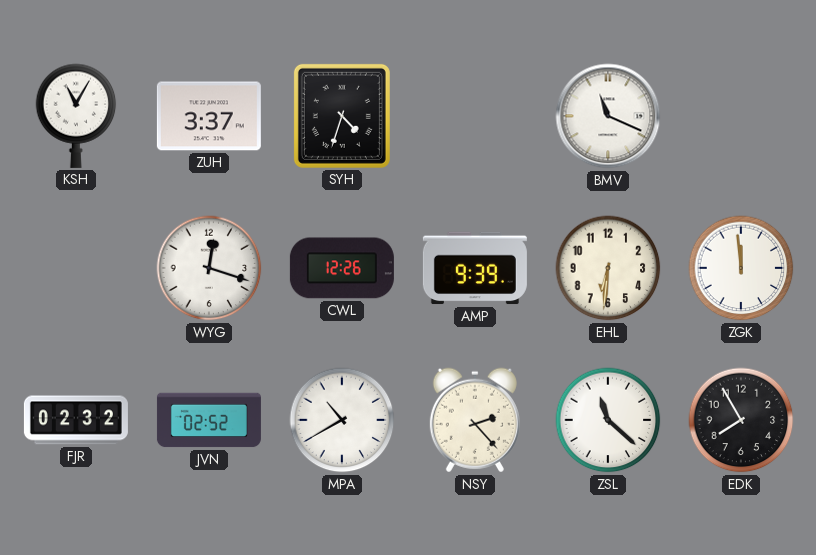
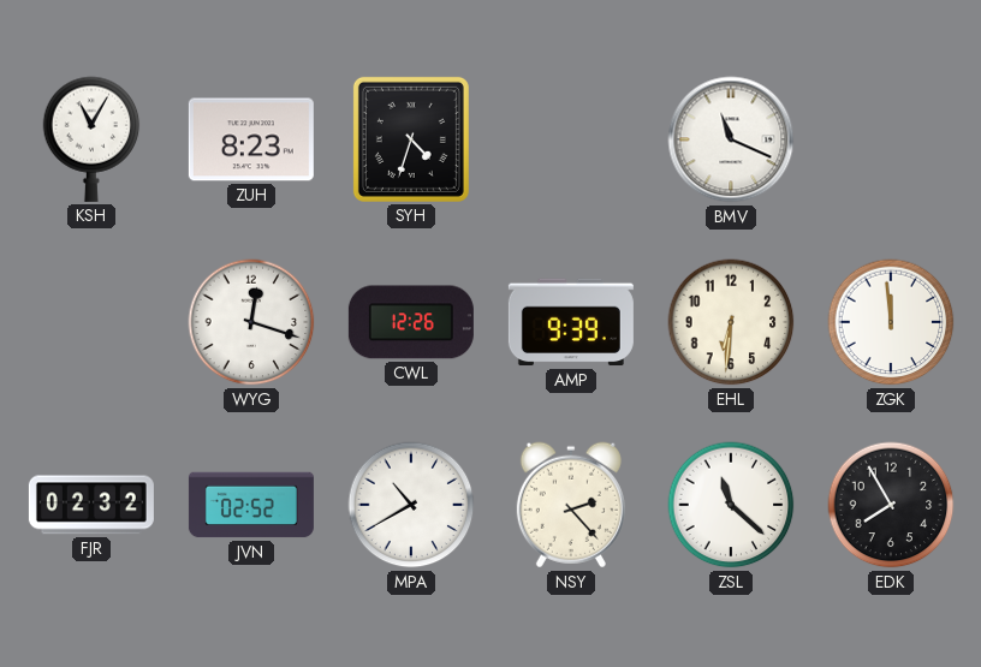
ZUH: 3:37 -> 8:23
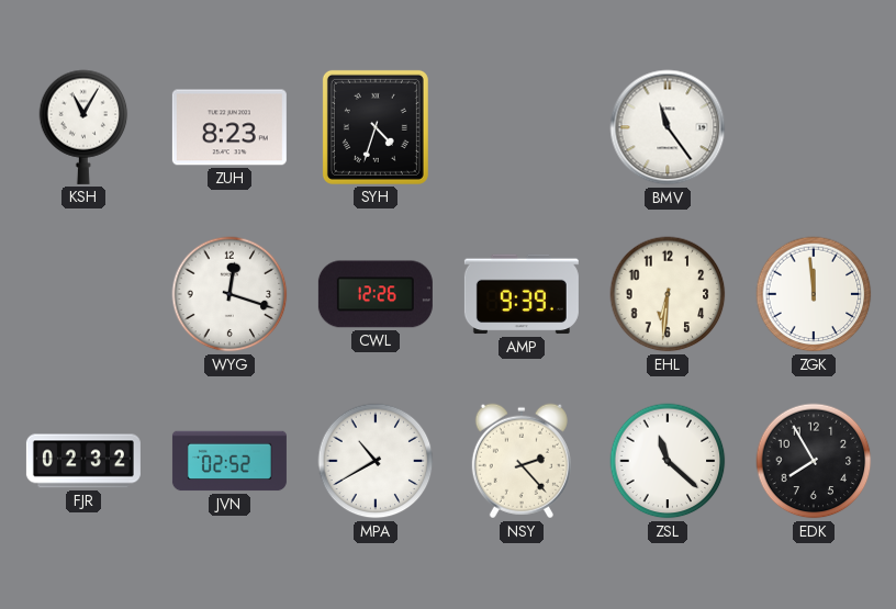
BMV: 11:19 -> 11:24
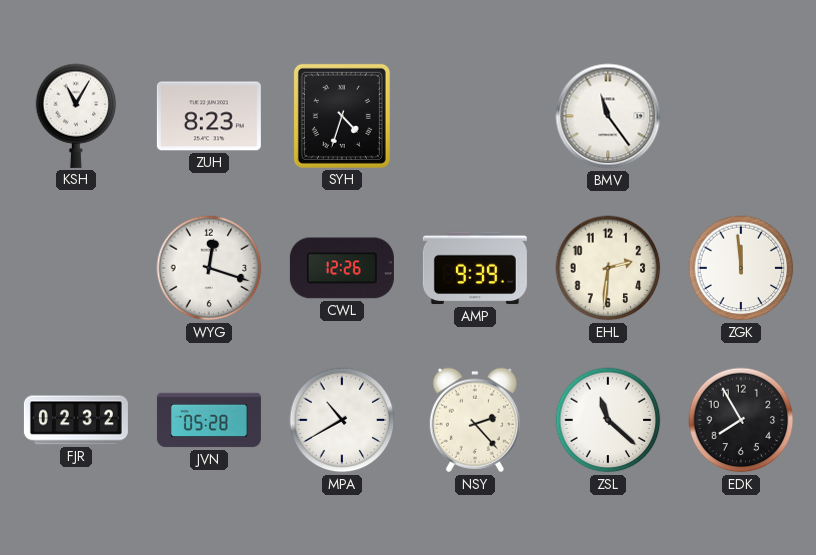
EHL: 6:31 -> 2:31
JVN: 02:52 -> 05:28
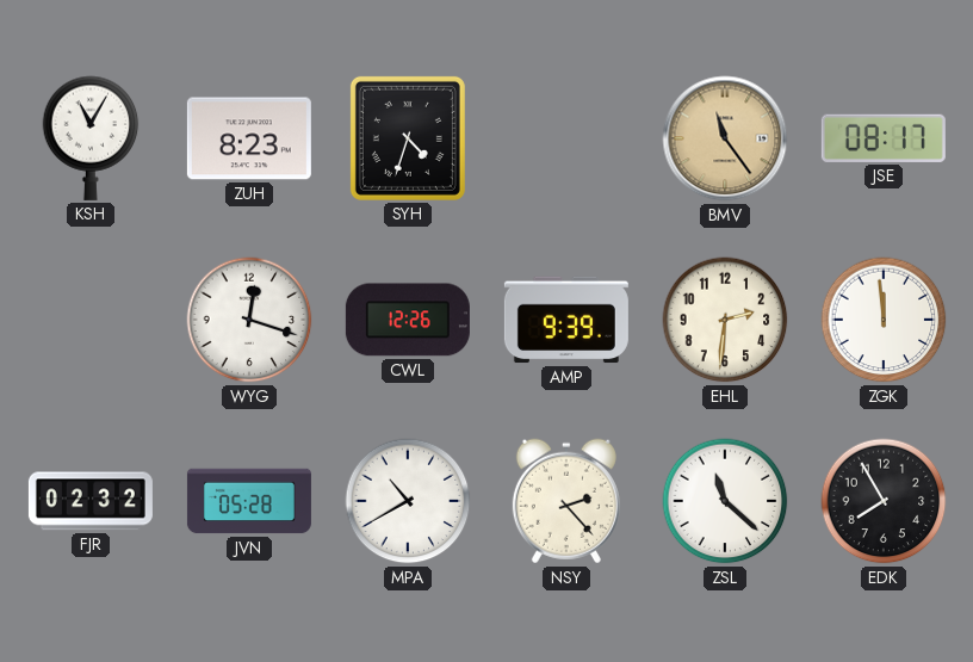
BMV dial: white -> champagne
JSE: none -> 08:17
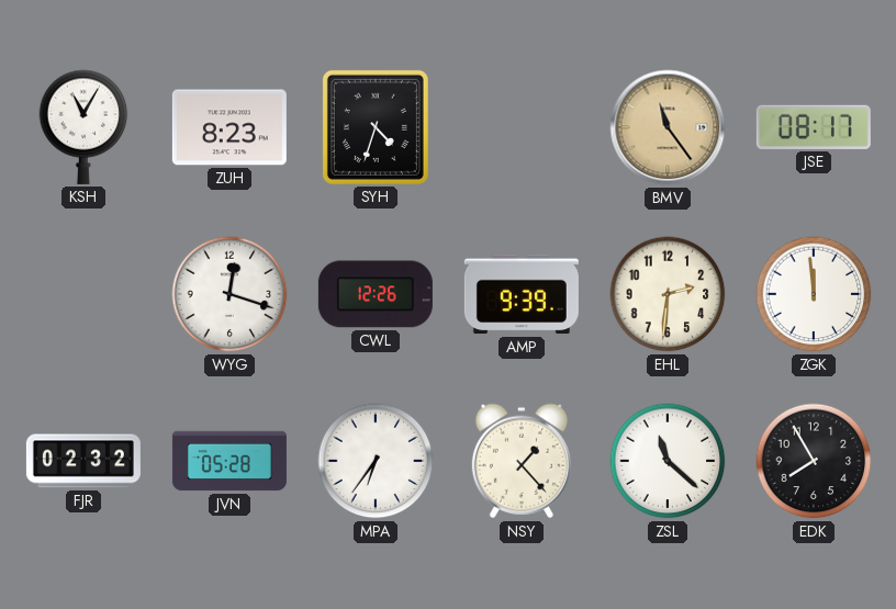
MPA: 10:40 -> 6:36
NSY: 2:23 -> 1:23
